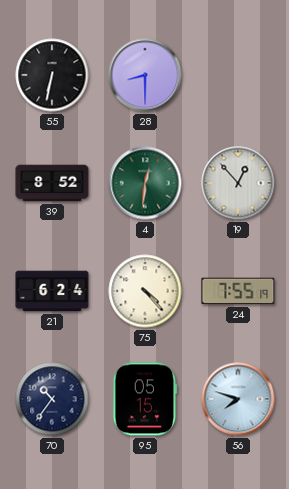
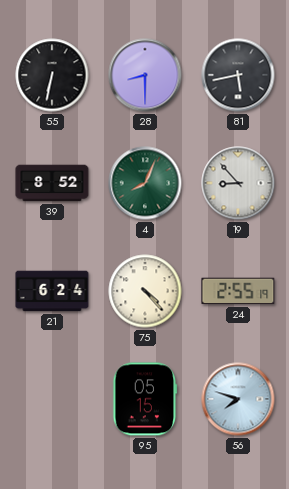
81: none -> 5:43
4: 12:31 -> 8:04
19: 12:53 -> 8:53
24: 7:55 -> 2:55
70: 10:36 -> none
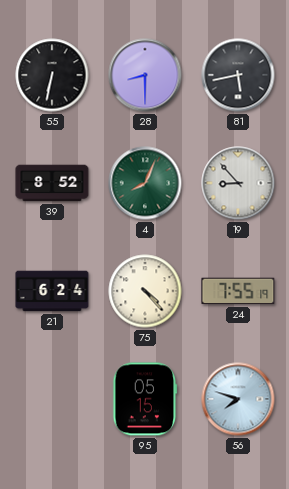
24: 2:55 -> 7:55
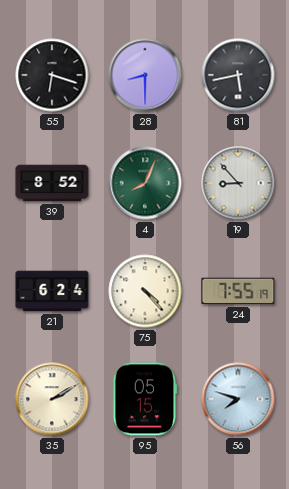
55: 6:32 -> 6:18
35: none -> 2:10
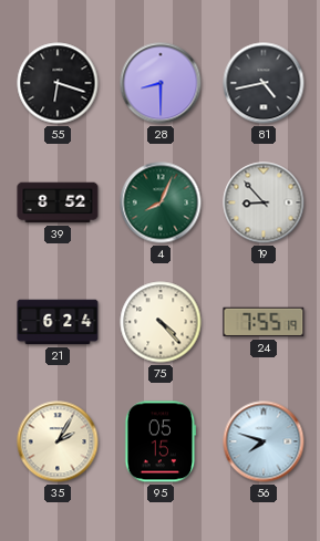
81: 5:43 -> 4:43
35: 2:10 -> 2:05
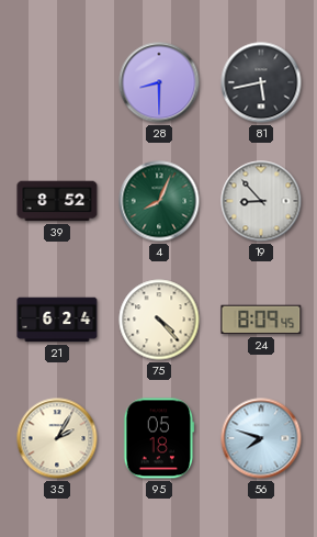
55: 6:18 -> none
81: 4:43 -> 5:43
24: 7:55 -> 8:09
95: 05:15 -> 05:18
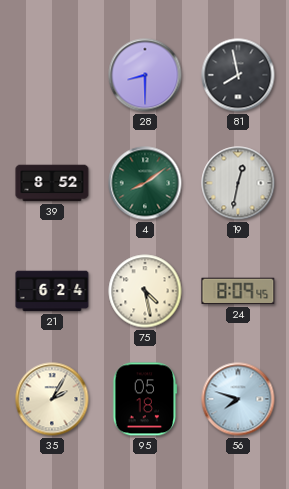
81: 5:43 -> 7:58
4: 8:04 -> 8:09
19: 8:53 -> 12:32
75: 4:23 -> 4:28
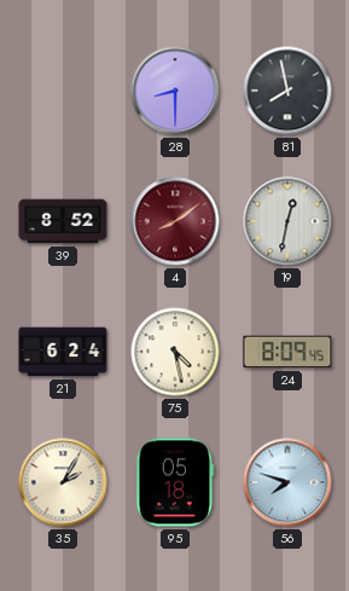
4 dial: green -> burgundy
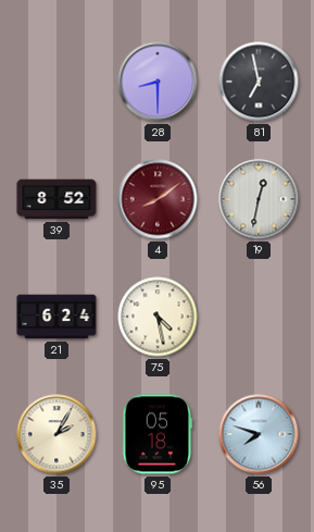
81: 7:58 -> 6:58
24: 8:09 -> none
